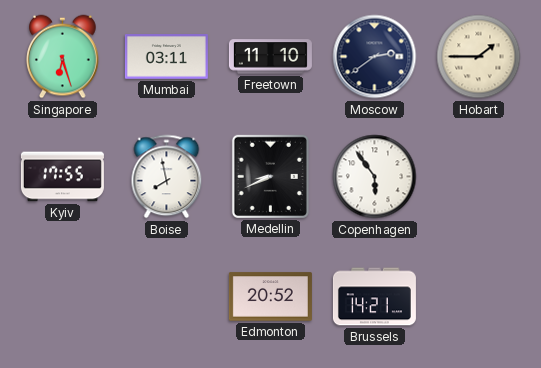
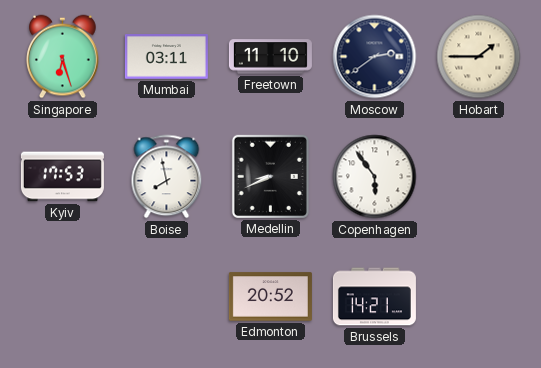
Kyiv: 17:55 -> 17:53
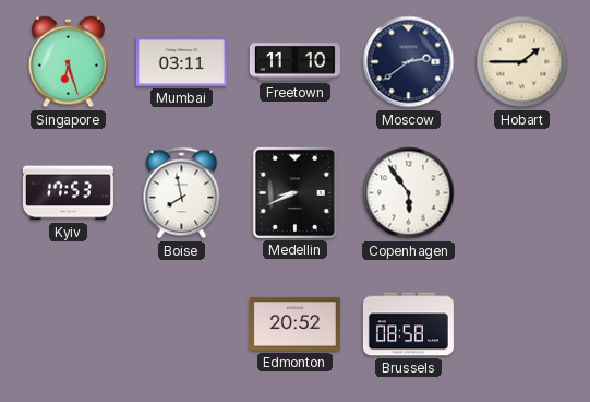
Brussels: 14:21 -> 08:58
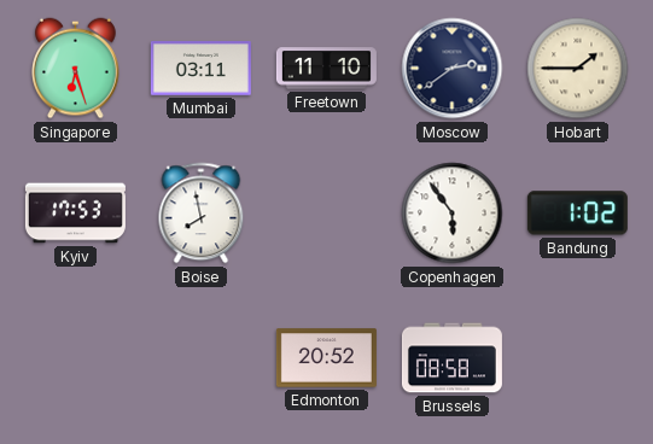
Medellin: 8:41 -> none
Bandung: none -> 1:02
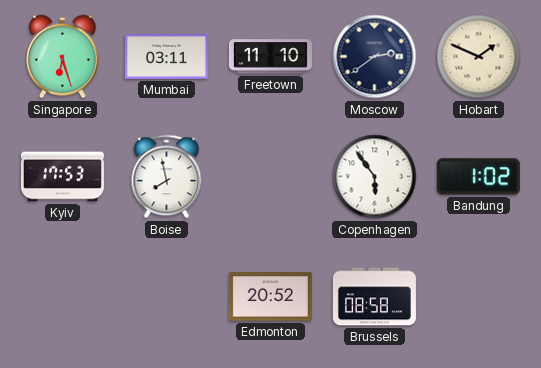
Hobart: 1:45 -> 1:49
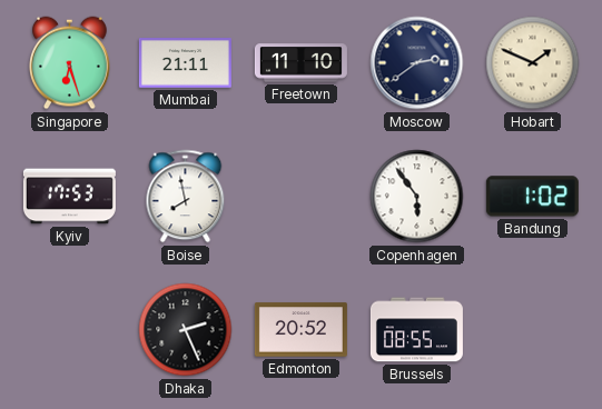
Mumbai: 03:11 -> 21:11
Dhaka: none -> 2:26
Brussels: 08:58 -> 08:55
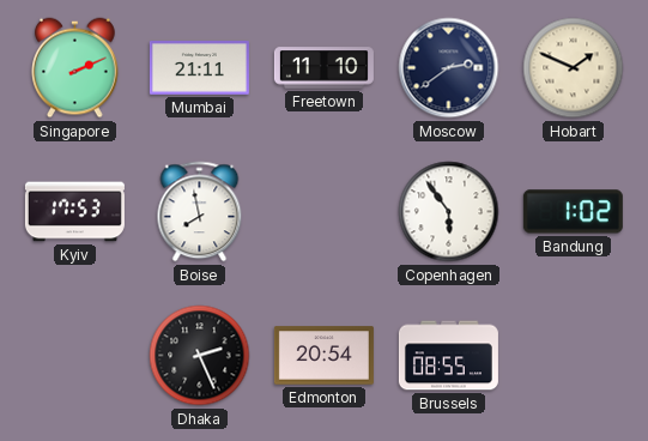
Singapore: 6:27 -> 2:11
Edmonton: 20:52 -> 20:54
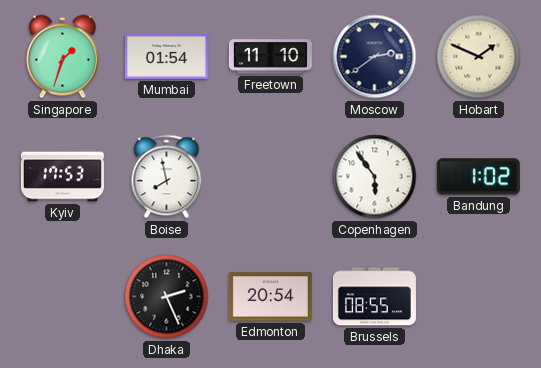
Singapore: 2:11 -> 1:33
Mumbai: 21:11 -> 01:54
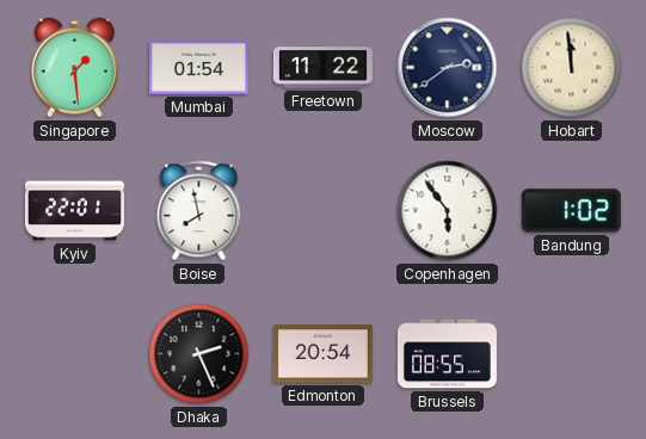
Singapore: 1:33 -> 1:29
Freetown: 11:10 -> 11:22
Hobart: 1:49 -> 11:59
Kyiv: 17:53 -> 22:01
